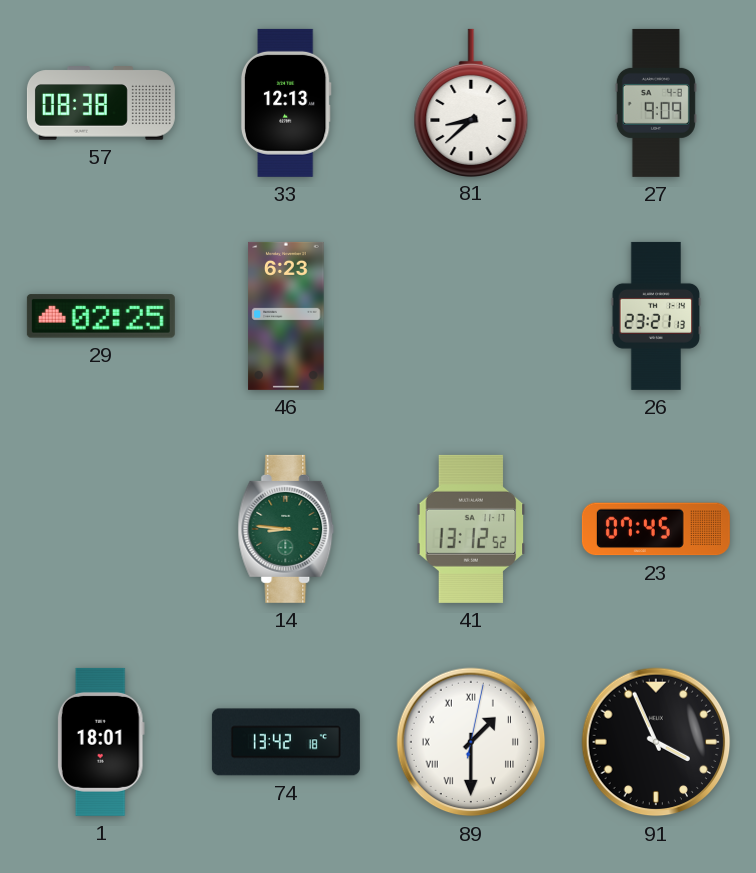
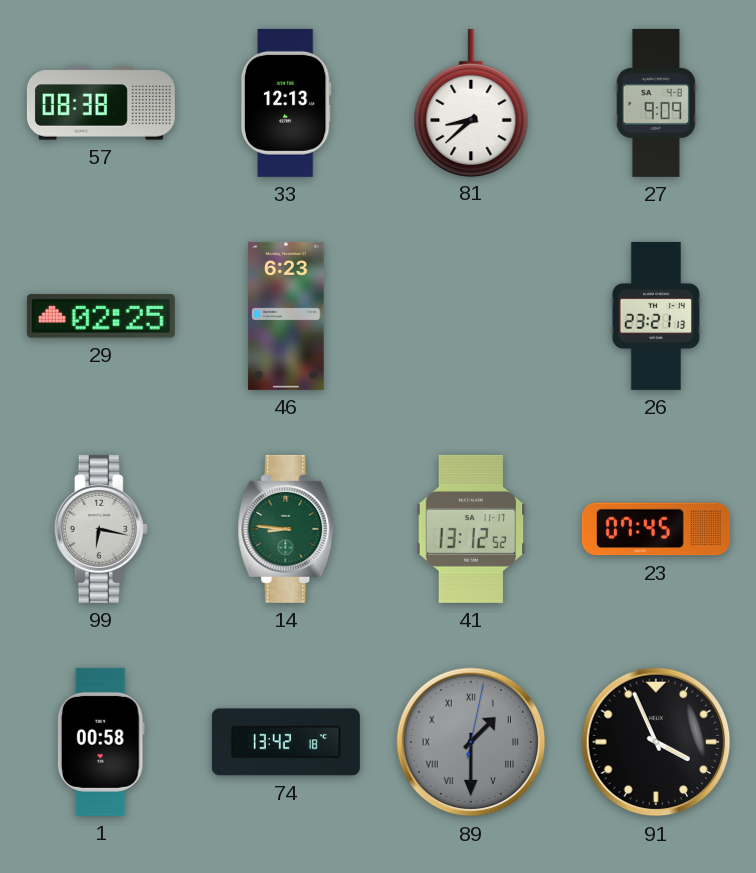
99: none -> 6:17
1: 18:01 -> 00:58
89 dial: white -> grey
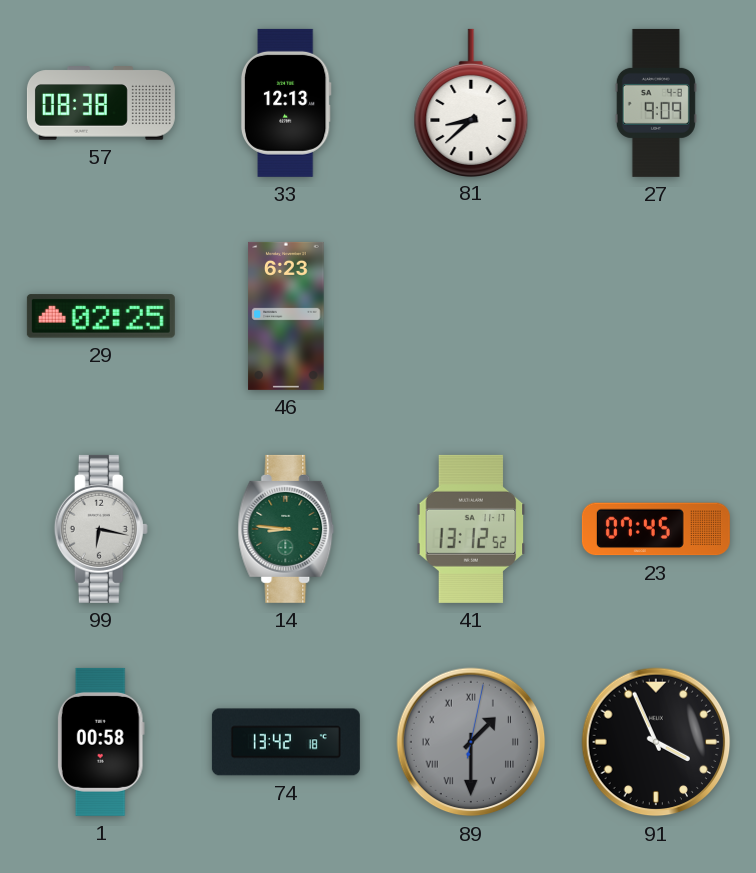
26: 23:21 -> none
